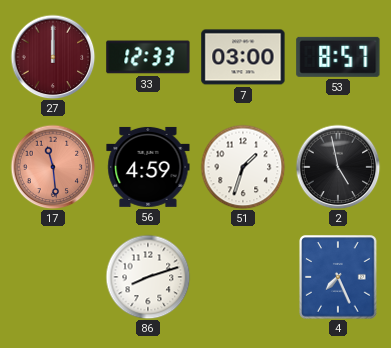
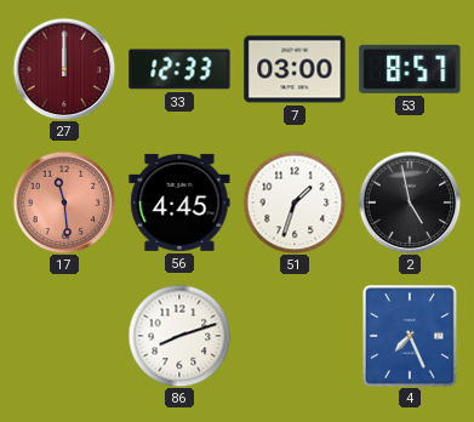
56: 4:59 -> 4:45
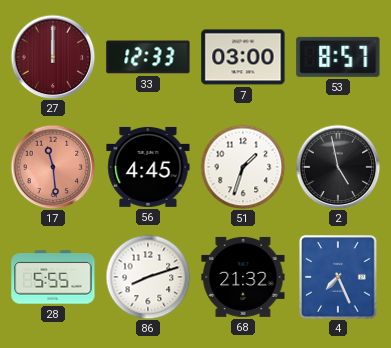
28: none -> 5:55
68: none -> 21:32
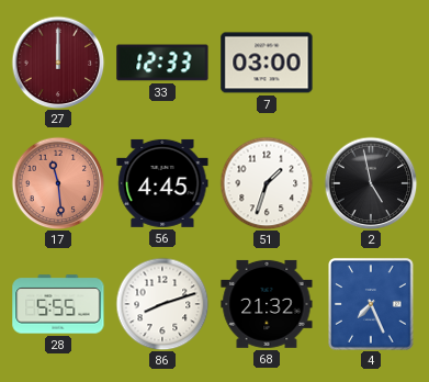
53: 8:57 -> none
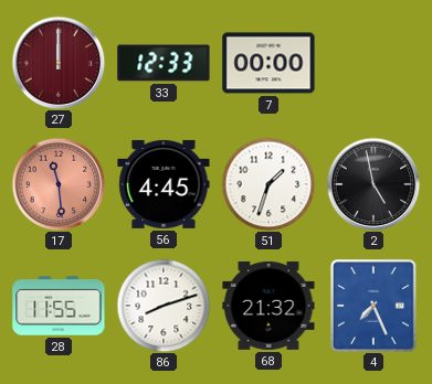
7: 03:00 -> 00:00
28: 5:55 -> 11:55
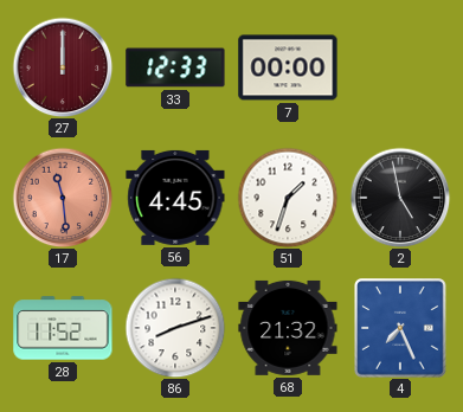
28: 11:55 -> 11:52
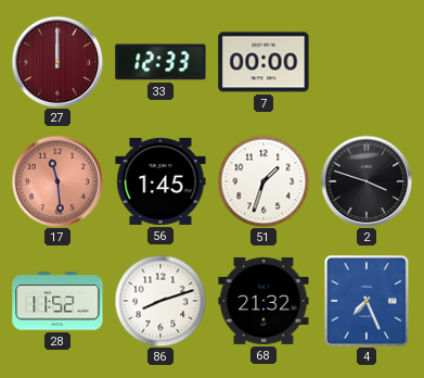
56: 4:45 -> 1:45
2: 4:58 -> 3:48
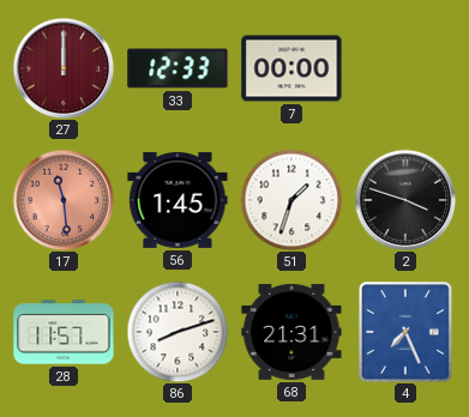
28: 11:52 -> 11:57
68: 21:32 -> 21:31
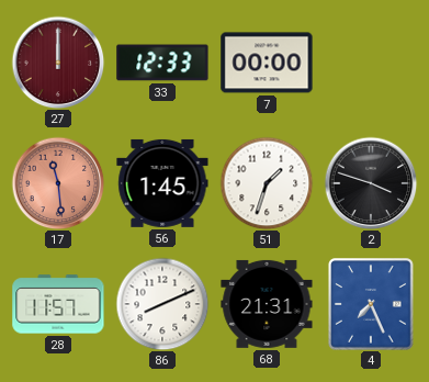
86: 8:12 -> 8:11
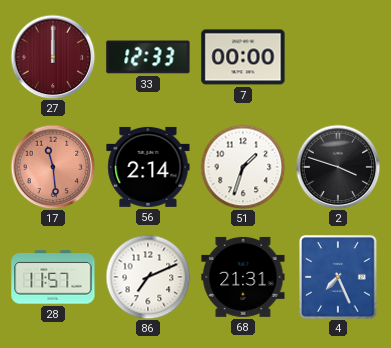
56: 1:45 -> 2:14
86: 8:11 -> 7:11
